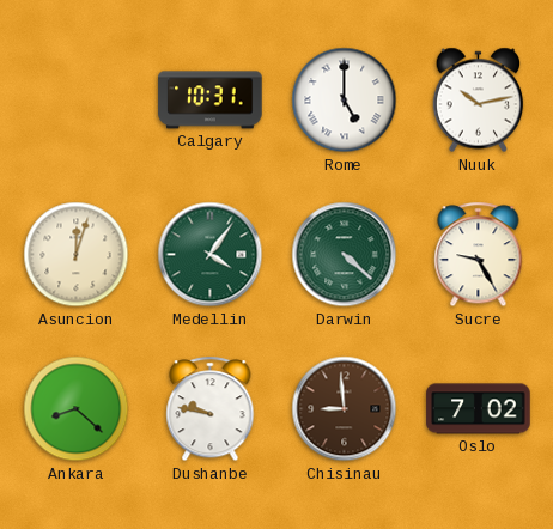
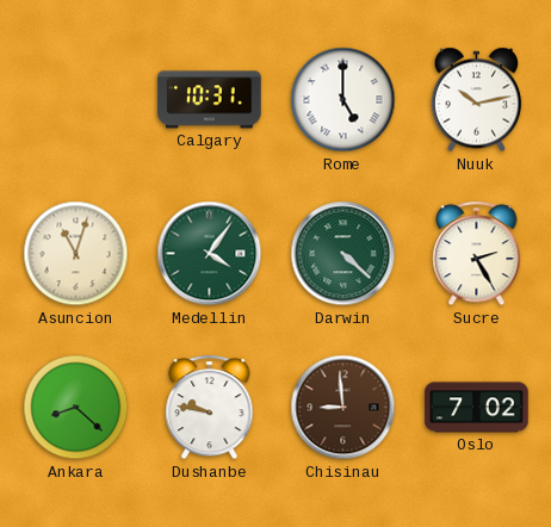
Asuncion: 12:03 -> 11:03
Sucre: 9:25 -> 2:25
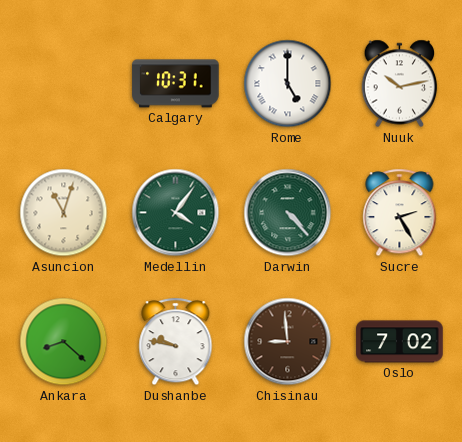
Darwin: 4:22 -> 4:23
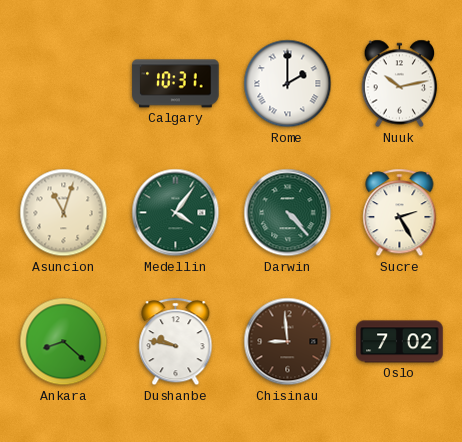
Rome: 5:00 -> 2:00
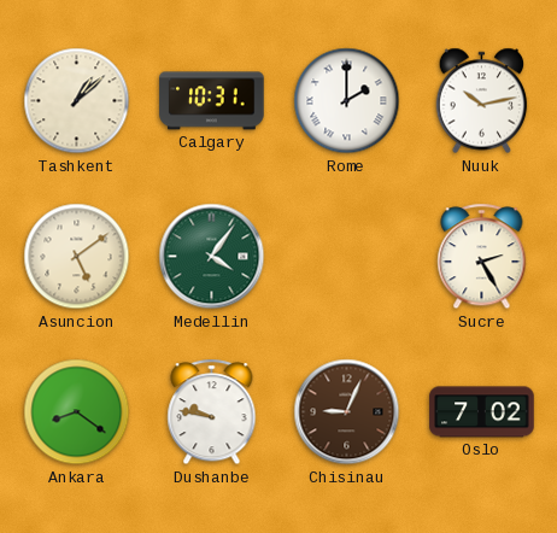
Tashkent: none -> 1:08
Asuncion: 11:03 -> 5:09
Darwin: 4:23 -> none
Ankara: 8:22 -> 8:21
Chisinau: 8:59 -> 9:04
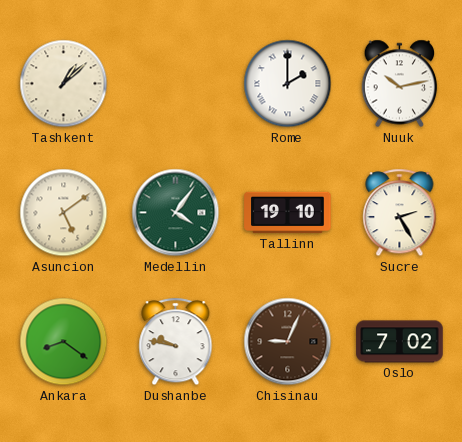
Calgary: 10:31 -> none
Tallinn: none -> 19:10
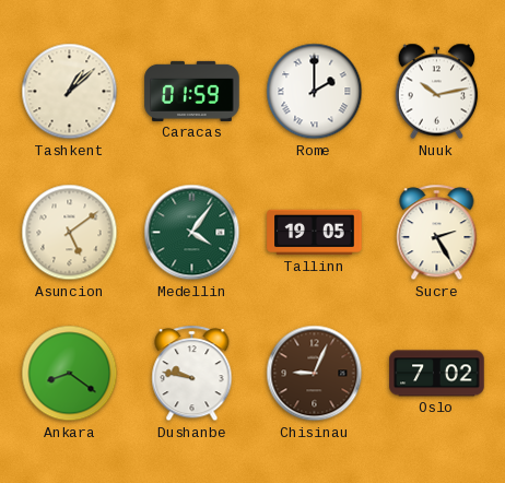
Caracas: none -> 01:59
Tallinn: 19:10 -> 19:05
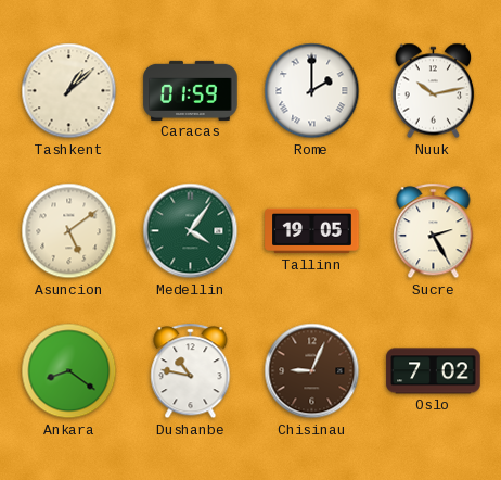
Dushanbe: 9:47 -> 10:47
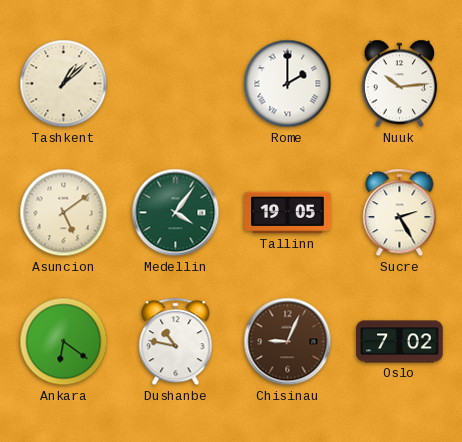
Caracas: 01:59 -> none
Nuuk: 10:13 -> 10:14
Ankara: 8:21 -> 6:21
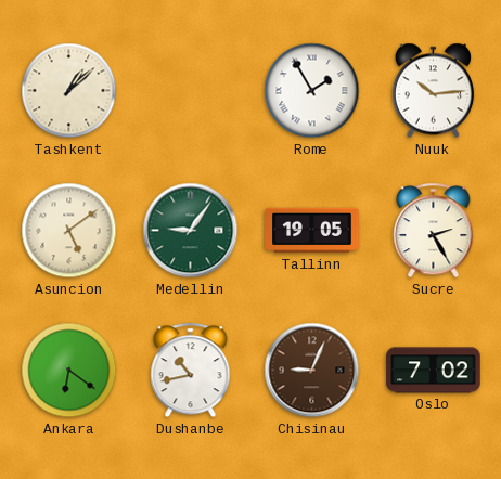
Rome: 2:00 -> 1:55
Medellin: 4:06 -> 9:06
Dushanbe: 10:47 -> 10:43
